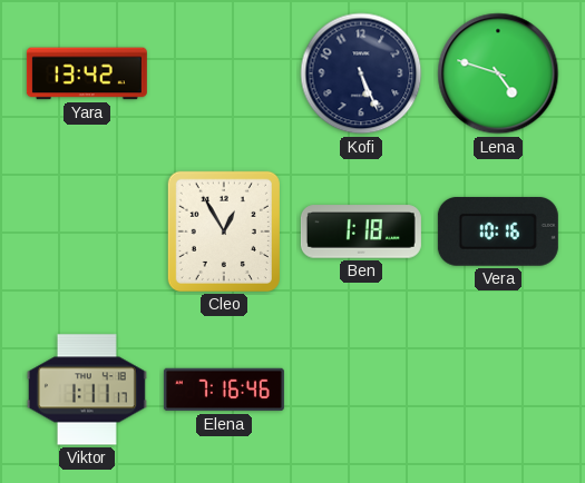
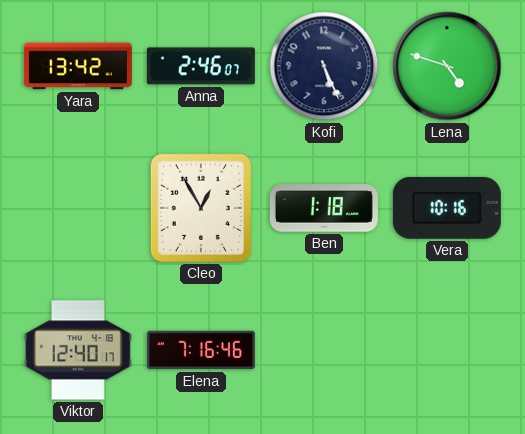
Anna: none -> 2:46
Viktor: 1:11 -> 12:40
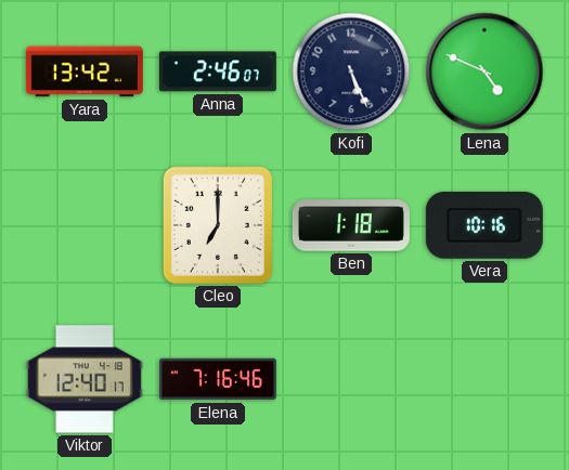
Lena: 4:48 -> 4:49
Cleo: 12:55 -> 7:00
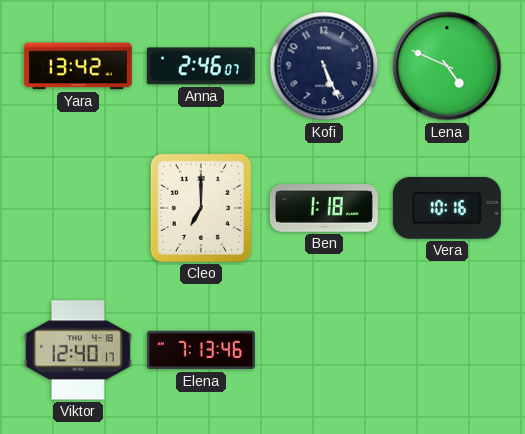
Elena: 7:16 -> 7:13
